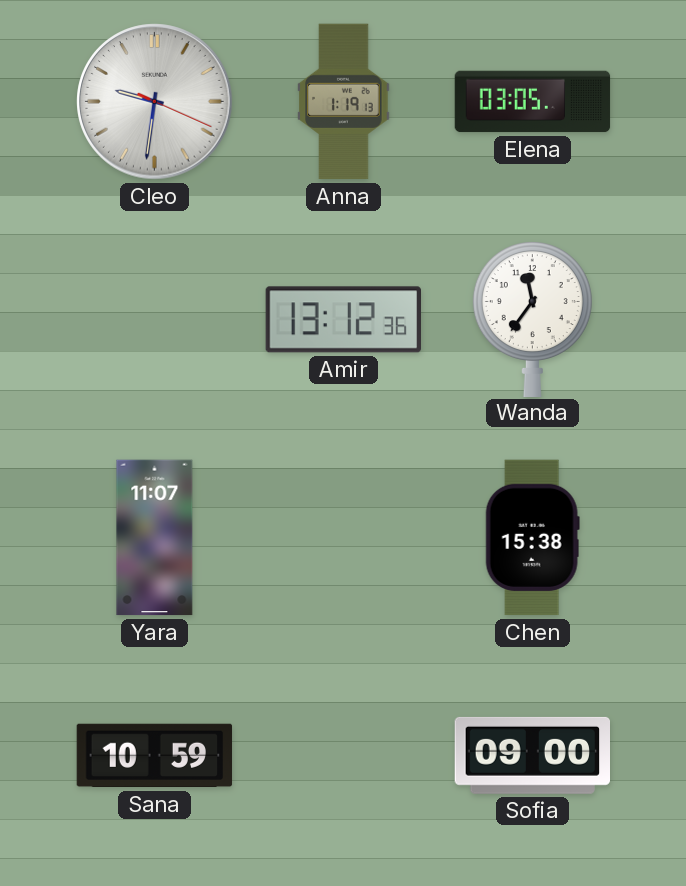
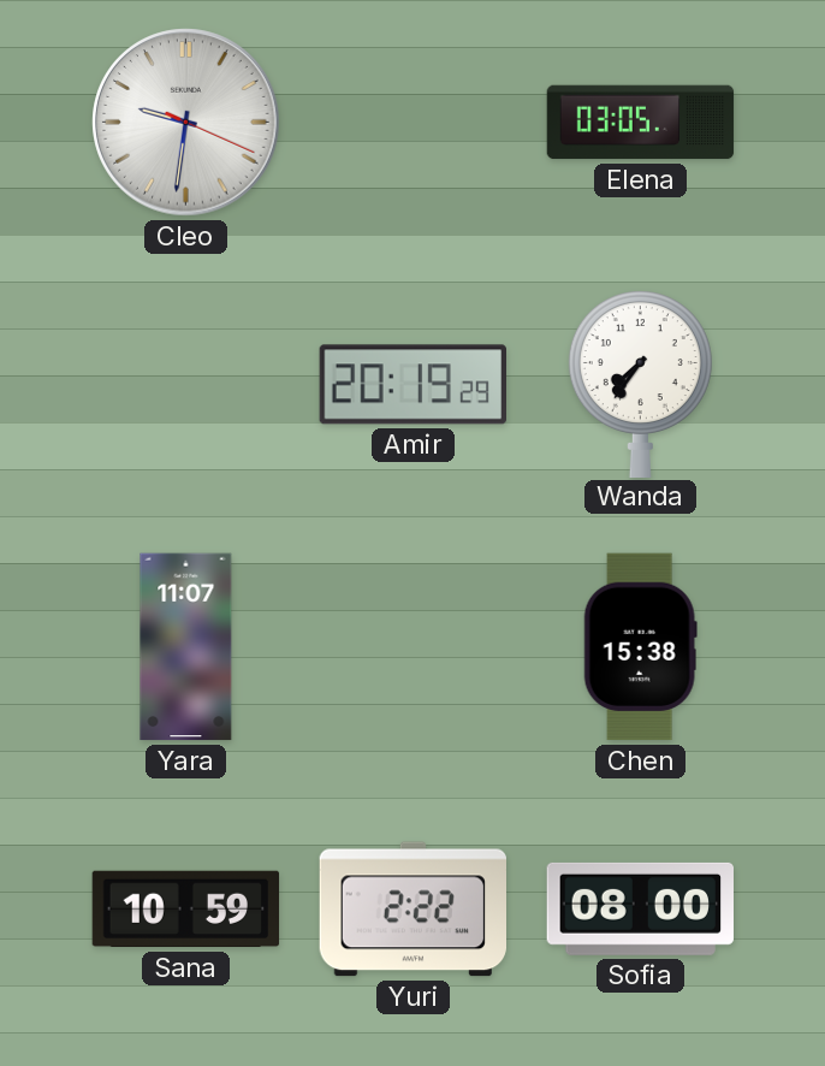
Anna: 1:19 -> none
Amir: 13:12 -> 20:19
Wanda: 11:36 -> 7:36
Yuri: none -> 2:22
Sofia: 09:00 -> 08:00
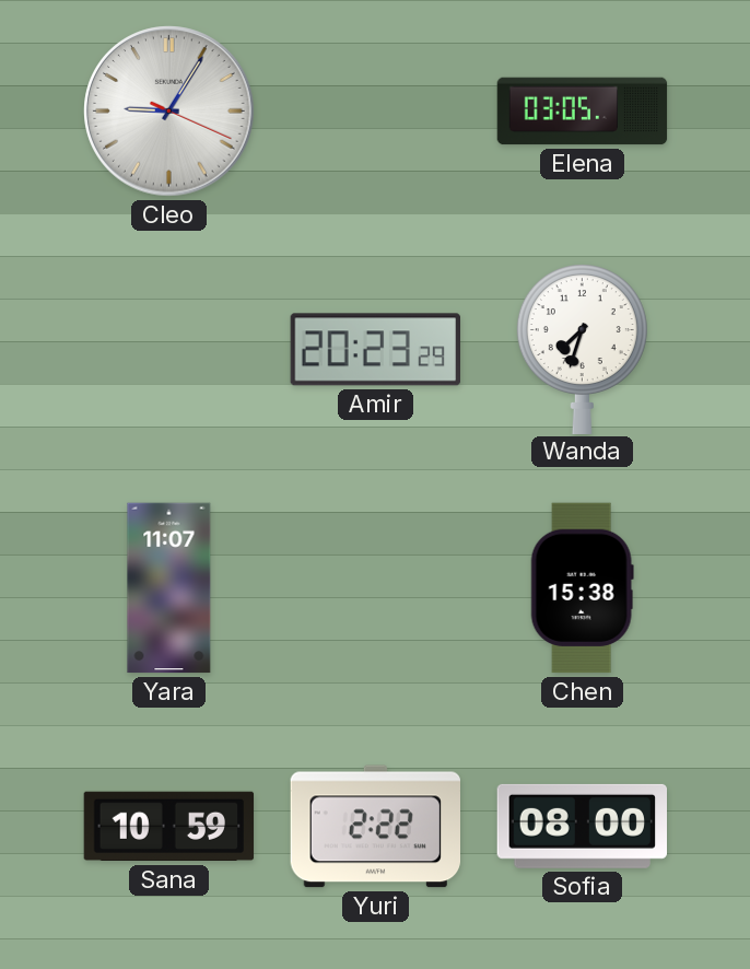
Cleo: 9:31 -> 9:05
Amir: 20:19 -> 20:23
Wanda: 7:36 -> 7:33
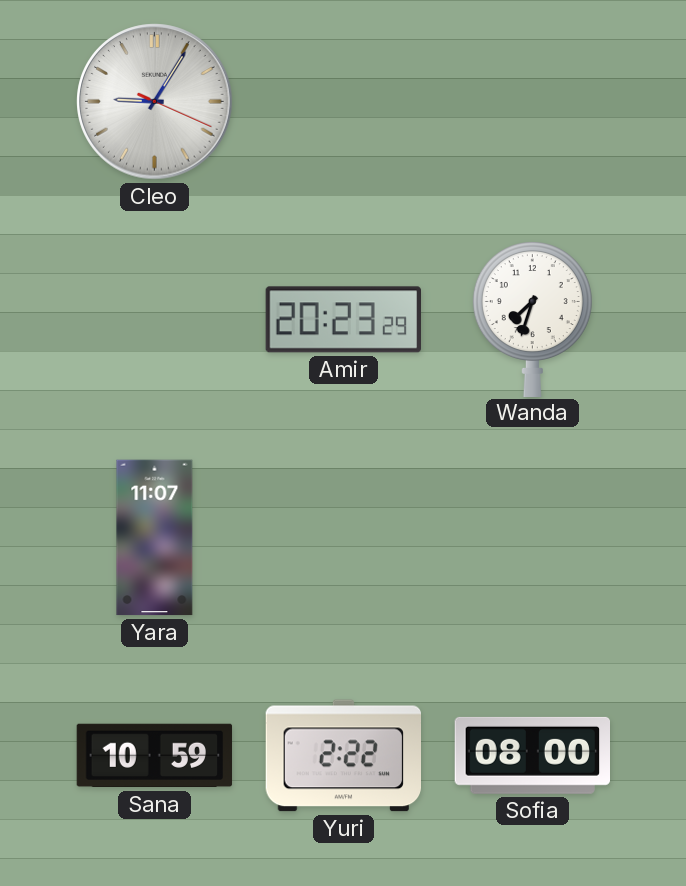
Elena: 03:05 -> none
Chen: 15:38 -> none
